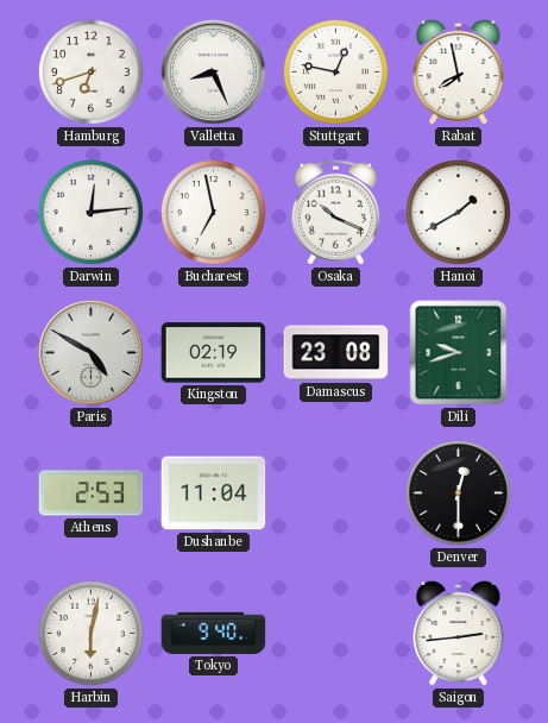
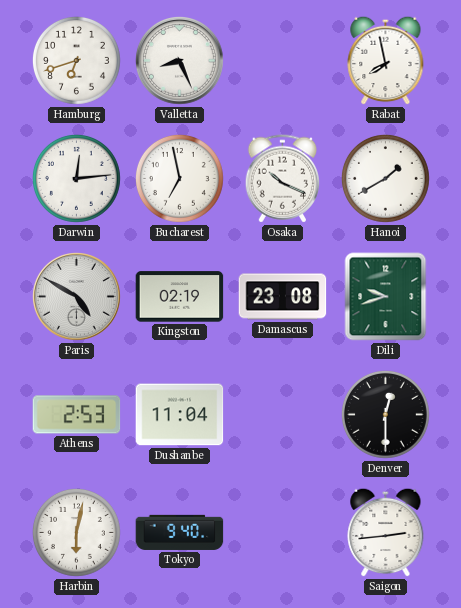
Stuttgart: 12:47 -> none
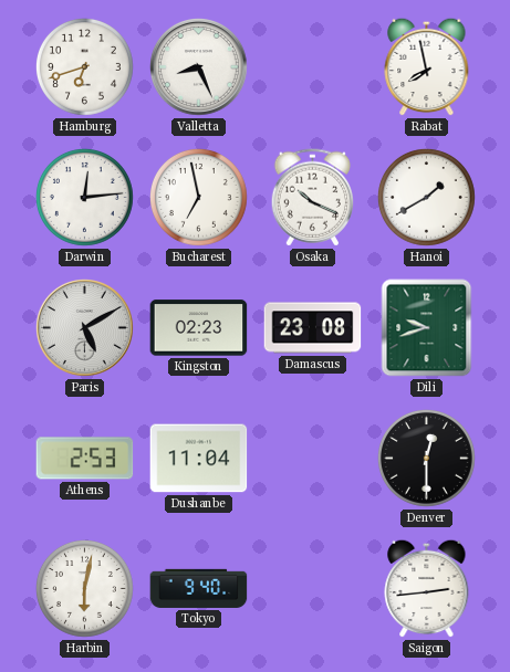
Paris: 4:50 -> 5:10
Kingston: 02:19 -> 02:23
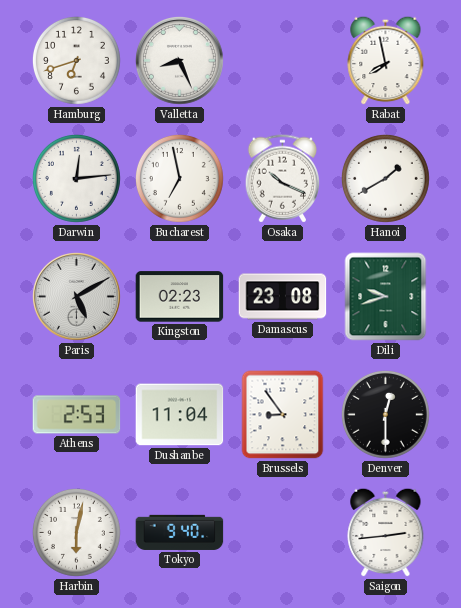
Brussels: none -> 8:54
